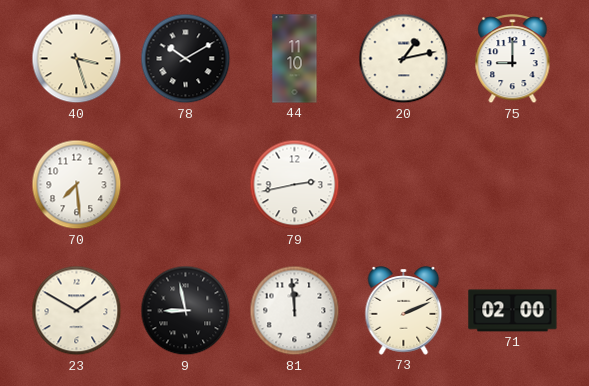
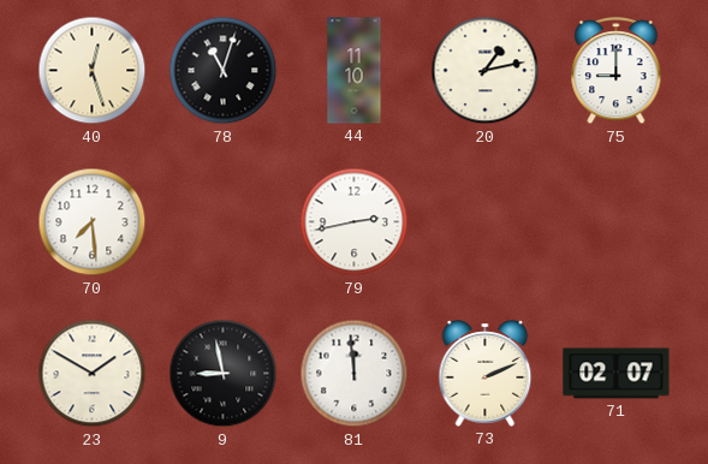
40: 3:27 -> 12:27
78: 10:10 -> 11:03
71: 02:00 -> 02:07
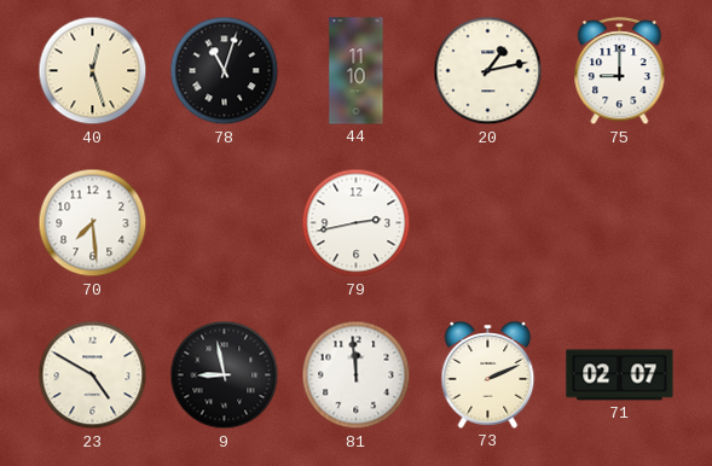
23: 1:50 -> 4:50
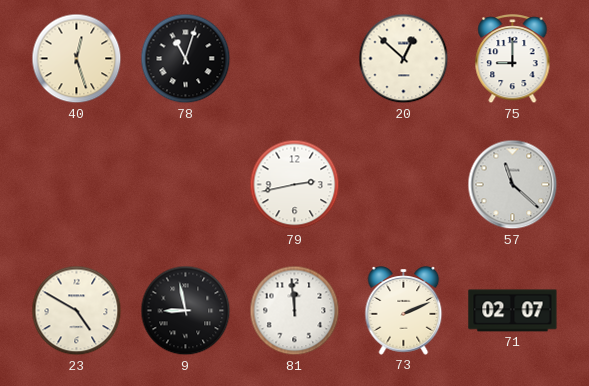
44: 11:10 -> none
20: 1:13 -> 12:52
70: 7:29 -> none
57: none -> 11:22
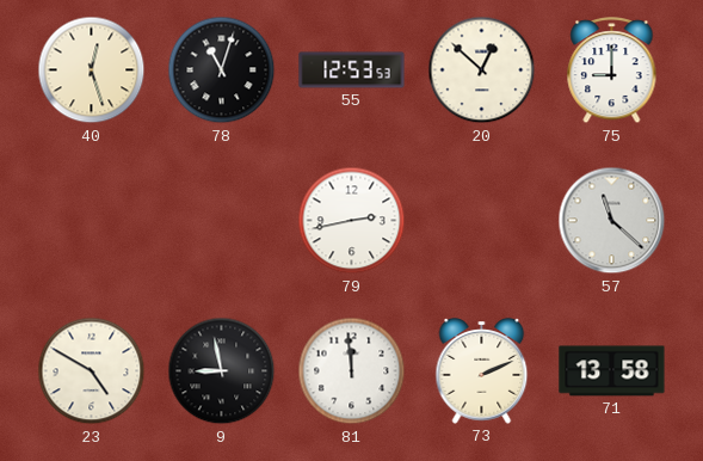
55: none -> 12:53
71: 02:07 -> 13:58
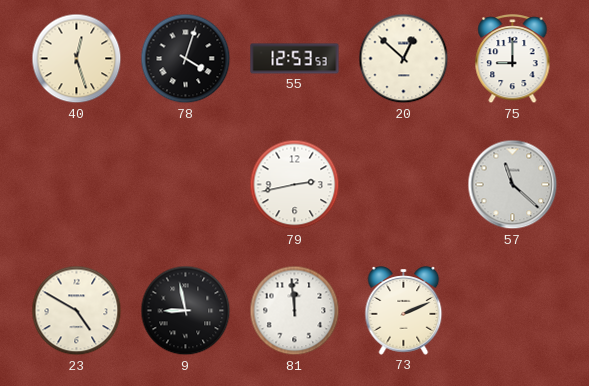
78: 11:03 -> 4:03
71: 13:58 -> none
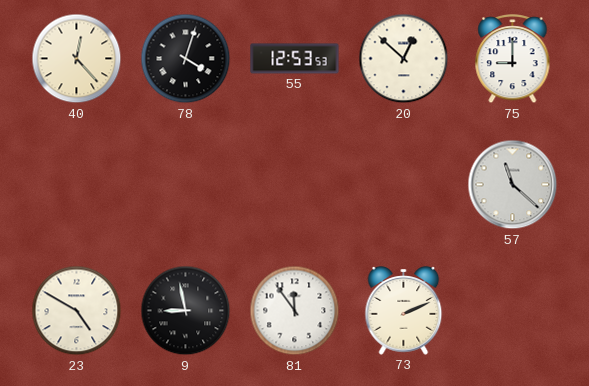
40: 12:27 -> 12:23
79: 2:43 -> none
81: 11:59 -> 11:54
